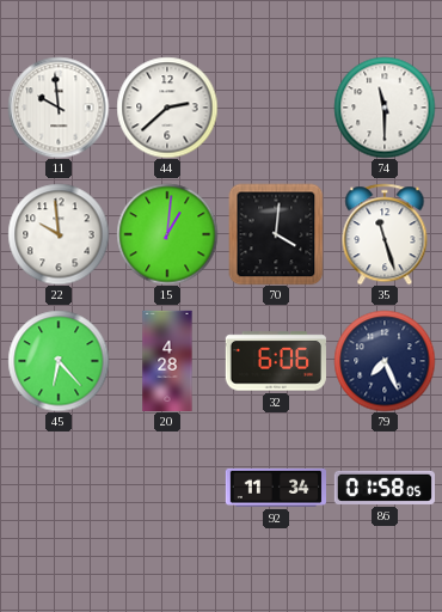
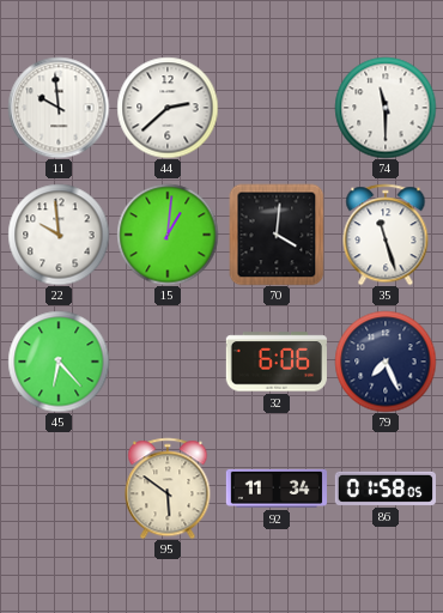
20: 4:28 -> none
95: none -> 5:51
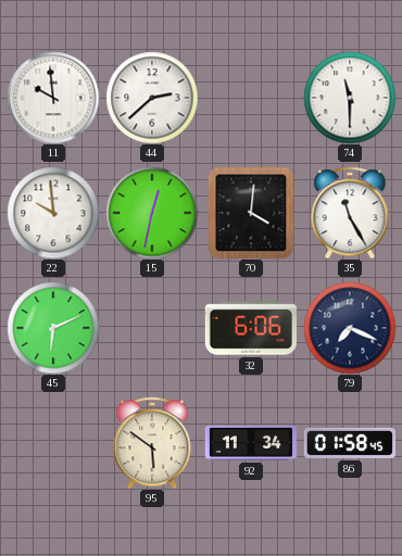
15: 1:01 -> 12:32
35: 11:27 -> 11:25
45: 6:23 -> 6:11
79: 7:26 -> 7:19
86: 01:58:05 -> 01:58:45
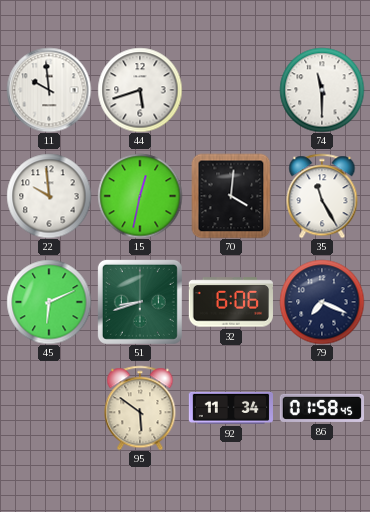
44: 2:38 -> 5:42
51: none -> 8:42
